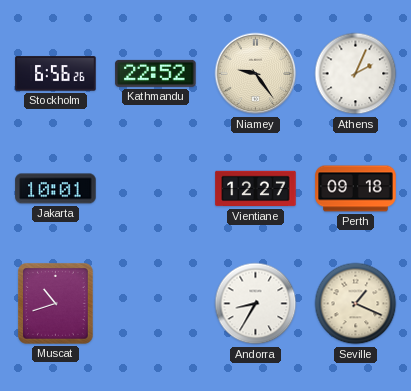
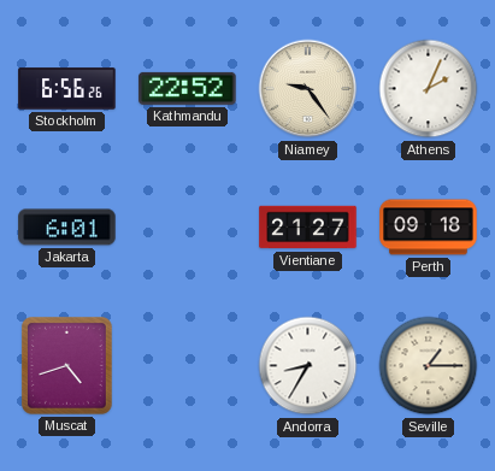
Jakarta: 10:01 -> 6:01
Vientiane: 12:27 -> 21:27
Muscat: 10:42 -> 4:42
Seville: 1:19 -> 1:15
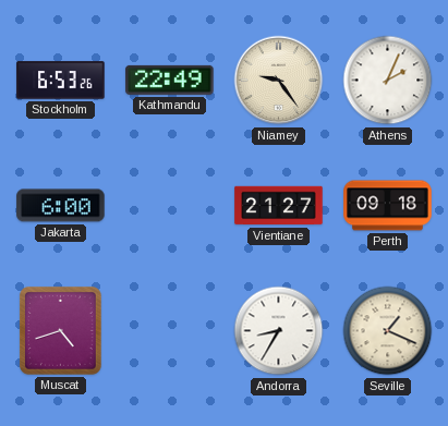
Stockholm: 6:56 -> 6:53
Kathmandu: 22:52 -> 22:49
Jakarta: 6:01 -> 6:00
Seville: 1:15 -> 1:19
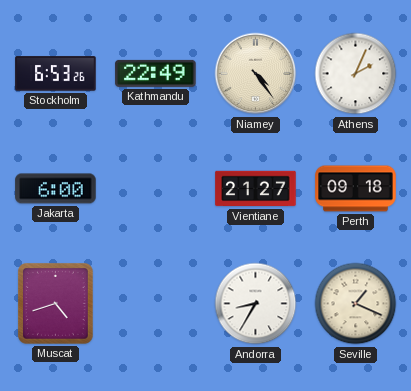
Niamey: 9:24 -> 4:24
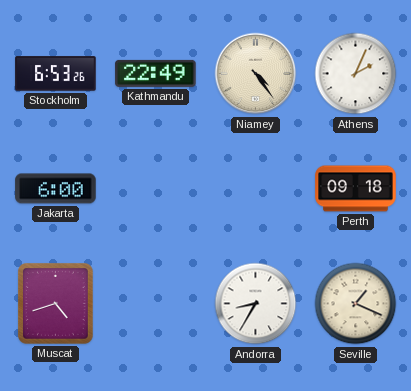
Vientiane: 21:27 -> none
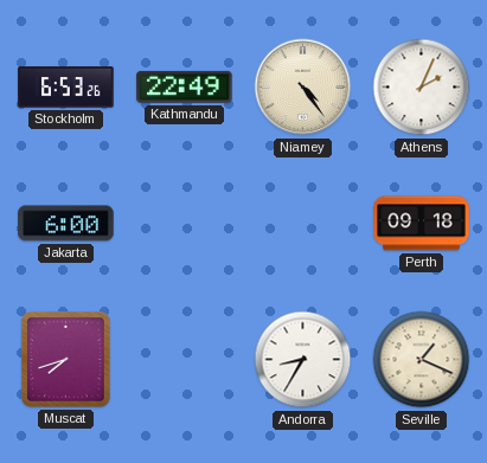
Muscat: 4:42 -> 7:42
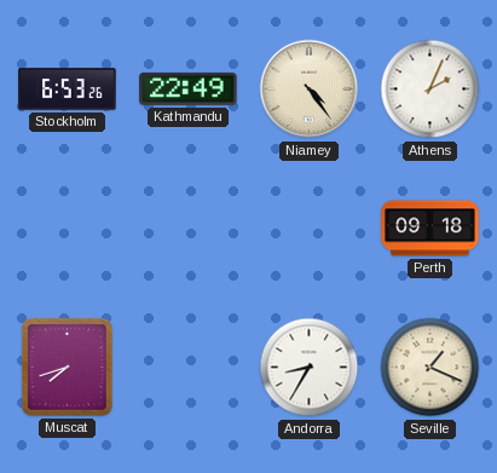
Jakarta: 6:00 -> none
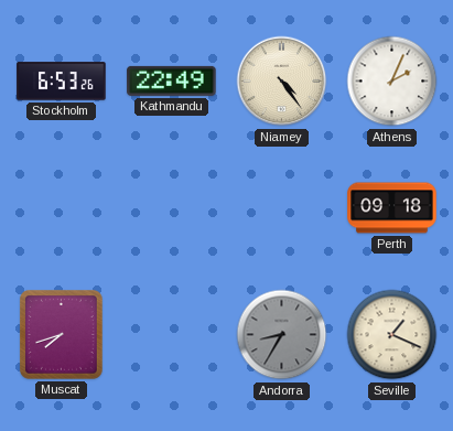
Andorra dial: white -> grey
